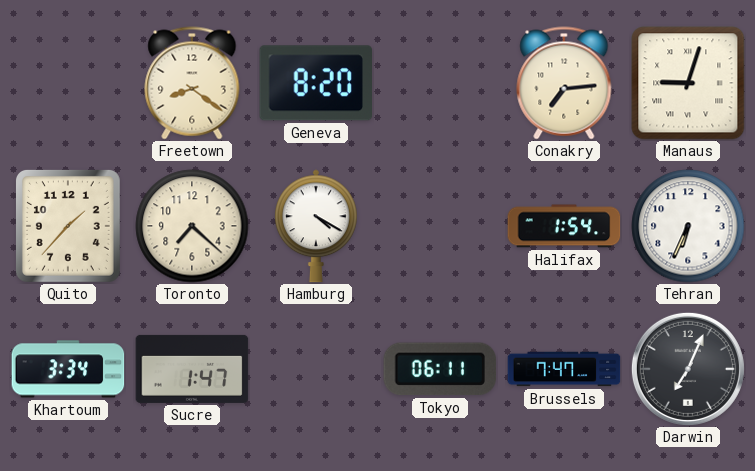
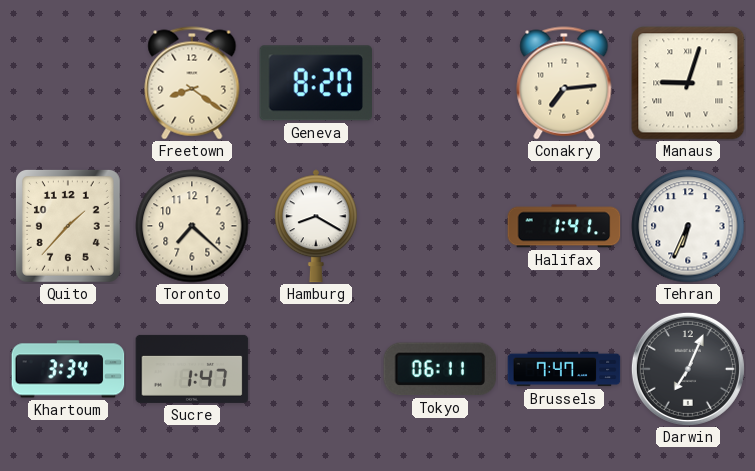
Hamburg: 4:20 -> 8:20
Halifax: 1:54 -> 1:41
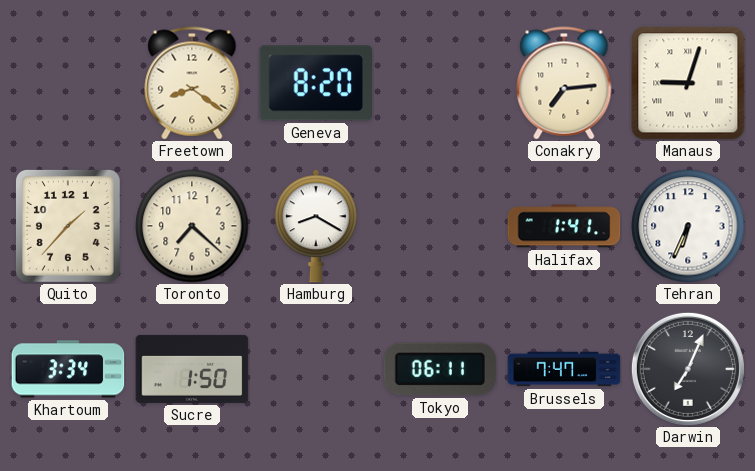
Sucre: 1:47 -> 1:50
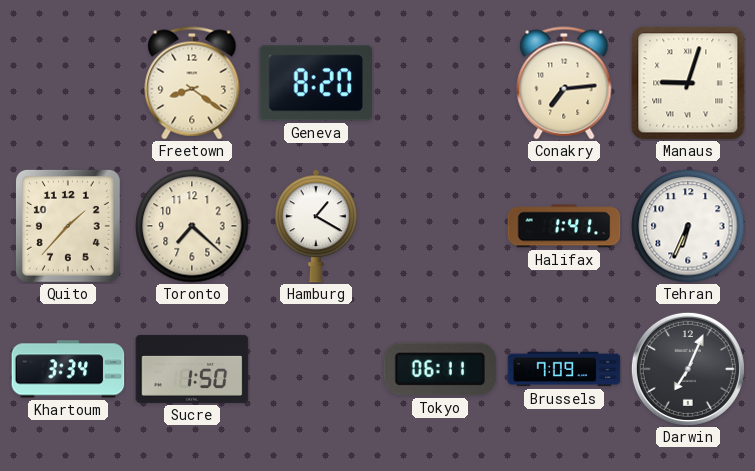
Hamburg: 8:20 -> 1:20
Brussels: 7:47 -> 7:09
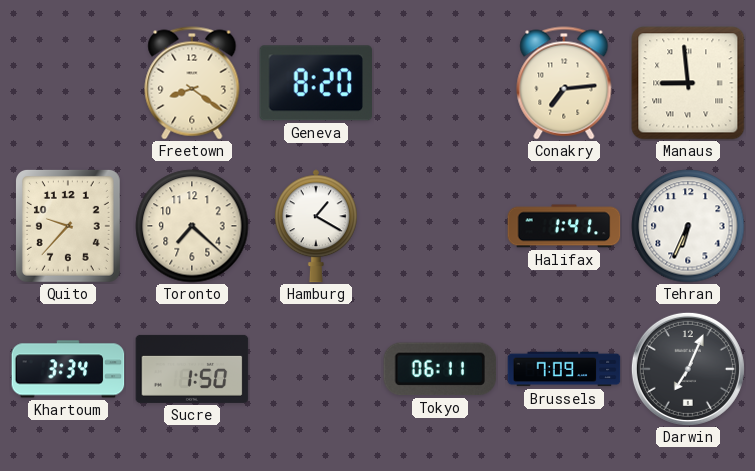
Manaus: 9:03 -> 8:59
Quito: 1:37 -> 9:37
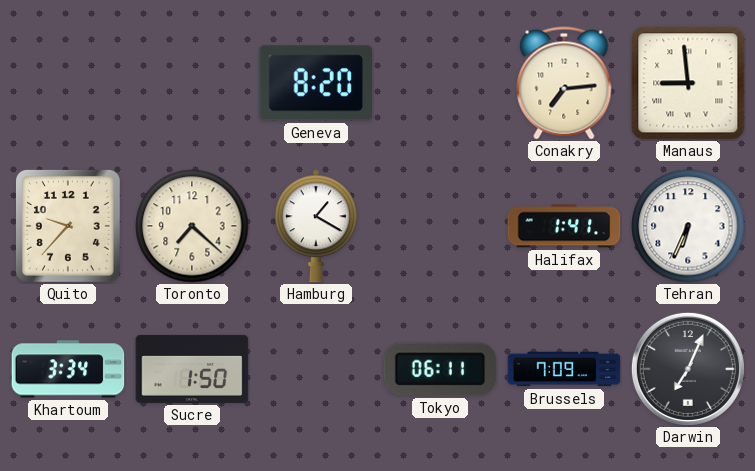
Freetown: 8:21 -> none
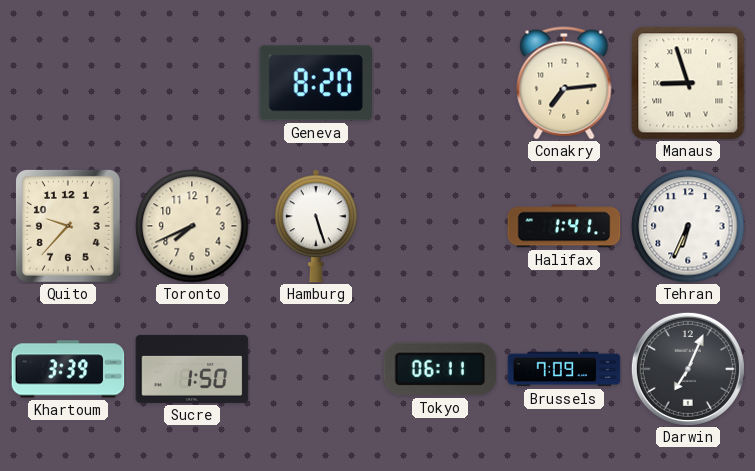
Manaus: 8:59 -> 8:57
Toronto: 7:22 -> 7:41
Hamburg: 1:20 -> 5:27
Khartoum: 3:34 -> 3:39
